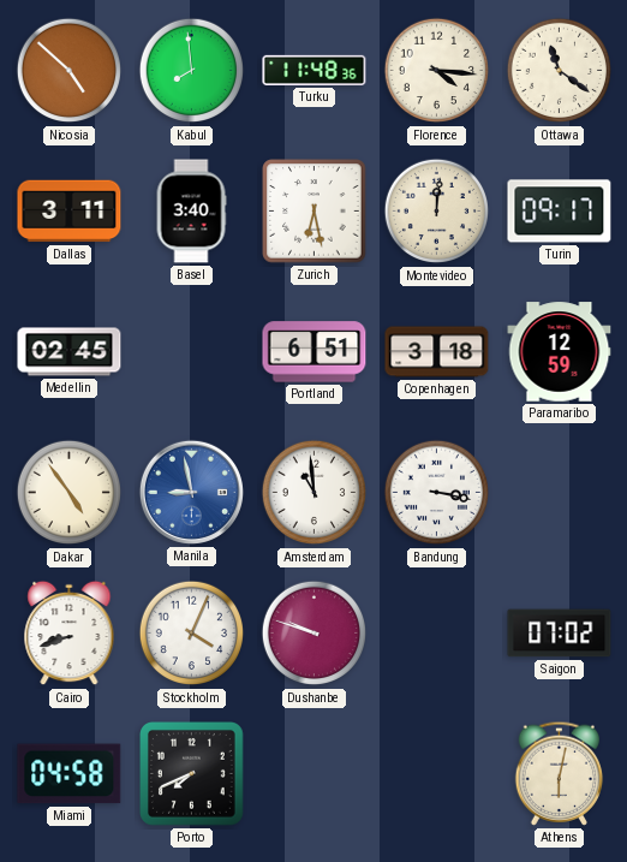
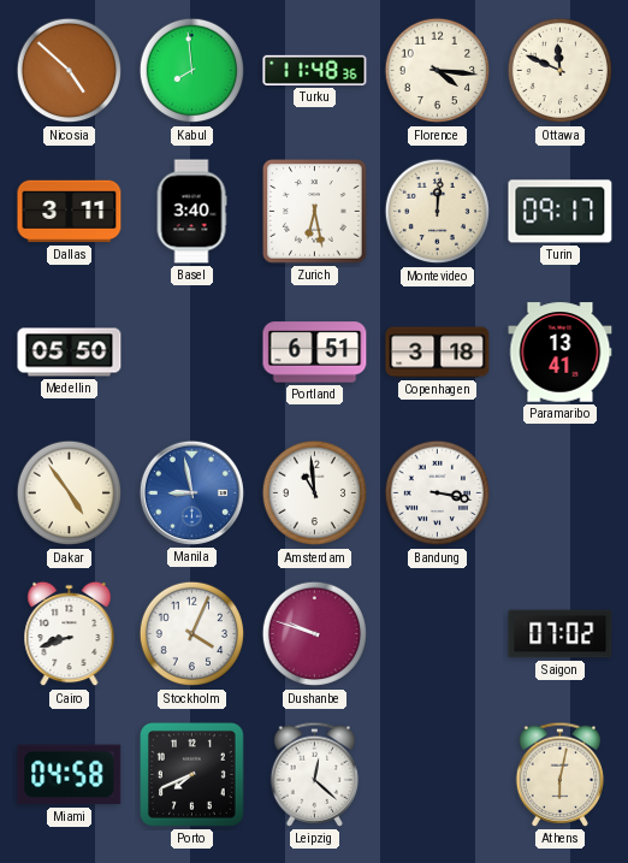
Ottawa: 11:21 -> 11:49
Medellin: 02:45 -> 05:50
Paramaribo: 12:59 -> 13:41
Leipzig: none -> 12:22
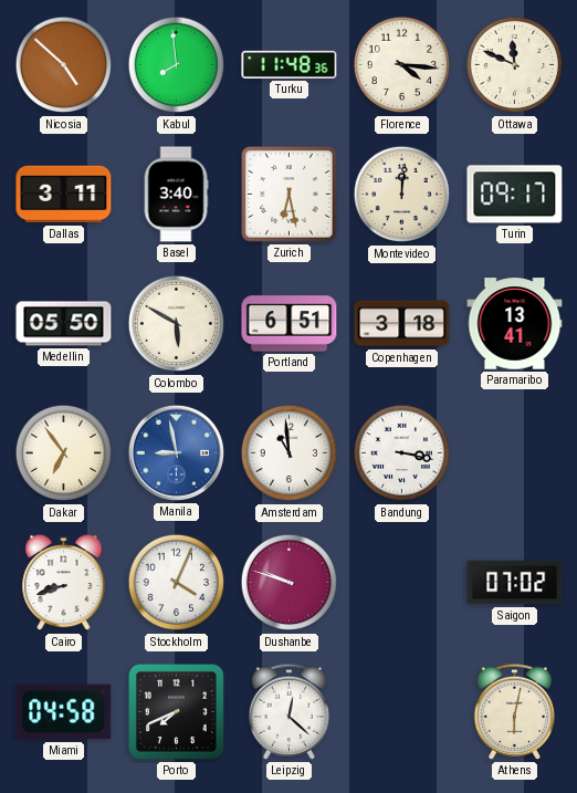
Colombo: none -> 5:50
Dakar: 4:54 -> 6:54
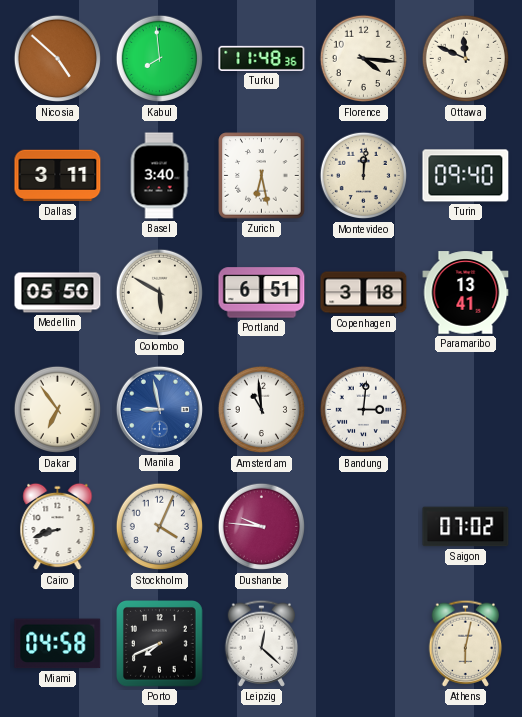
Turin: 09:17 -> 09:40
Bandung: 3:17 -> 3:01
Dushanbe: 9:48 -> 9:46
